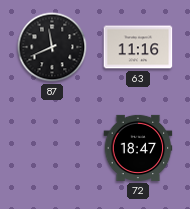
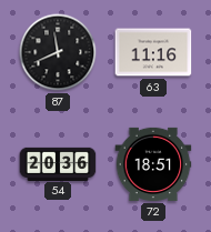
54: none -> 20:36
72: 18:47 -> 18:51
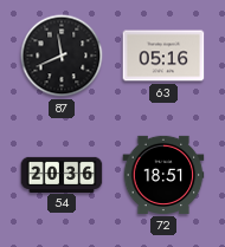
63: 11:16 -> 05:16
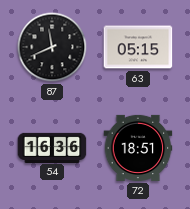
63: 05:16 -> 05:15
54: 20:36 -> 16:36
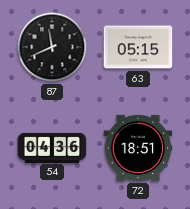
54: 16:36 -> 04:36
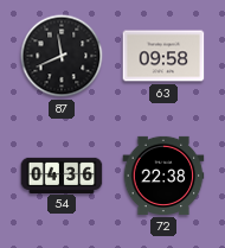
63: 05:15 -> 09:58
72: 18:51 -> 22:38
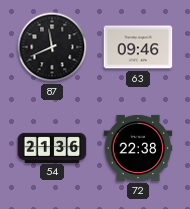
63: 09:58 -> 09:46
54: 04:36 -> 21:36
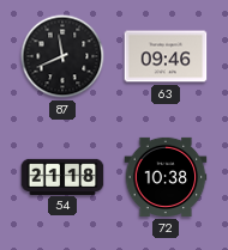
54: 21:36 -> 21:18
72: 22:38 -> 10:38
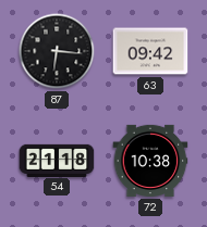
87: 11:41 -> 6:16
63: 09:46 -> 09:42
